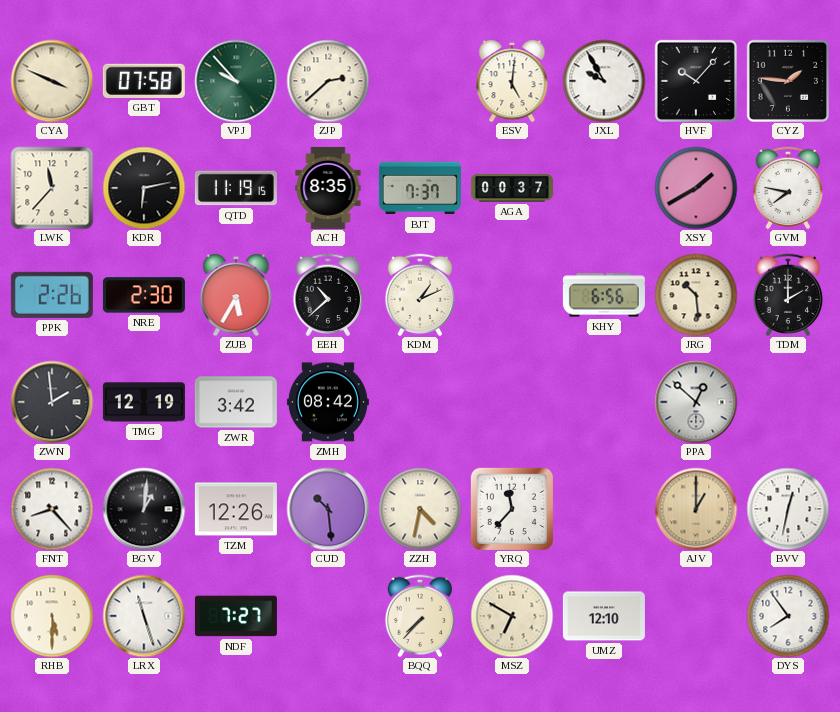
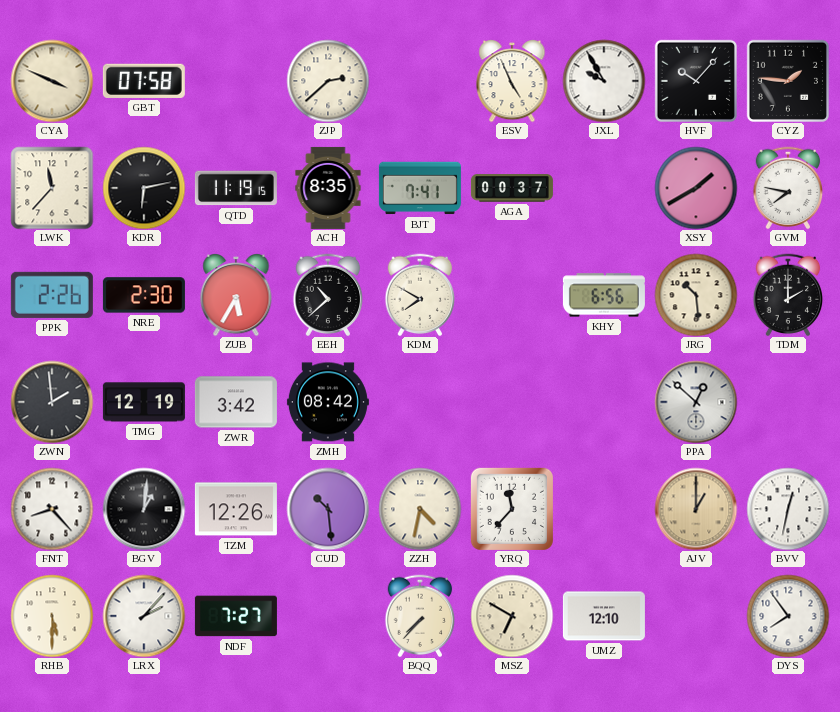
VPJ: 9:53 -> none
ESV: 5:01 -> 4:56
BJT: 7:37 -> 7:41
KDM: 1:11 -> 7:50
LRX: 11:27 -> 2:07
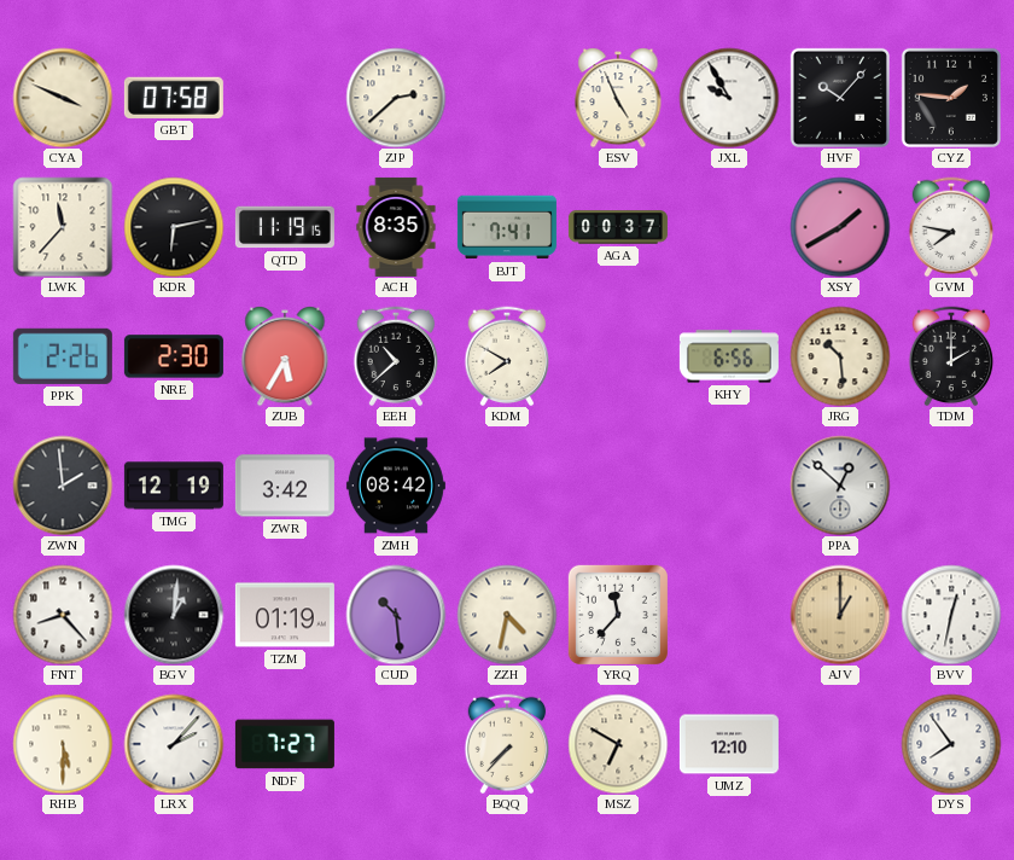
TZM: 12:26 -> 01:19
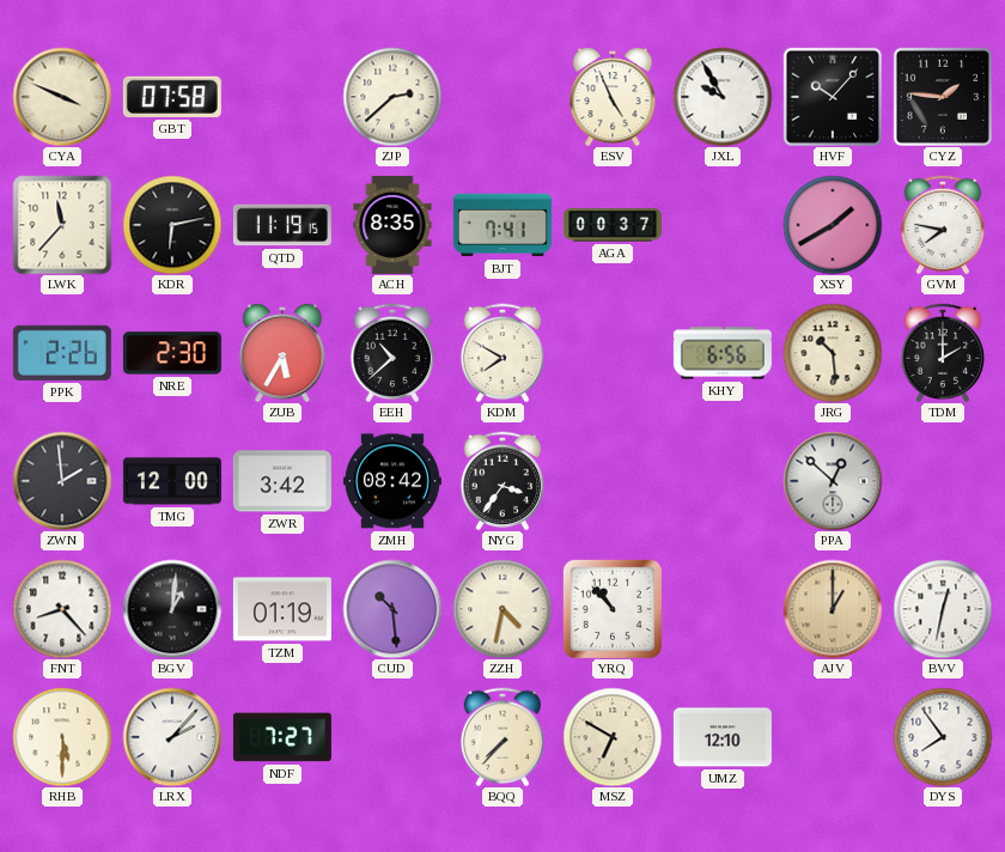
TMG: 12:19 -> 12:00
NYG: none -> 3:36
YRQ: 11:37 -> 10:53
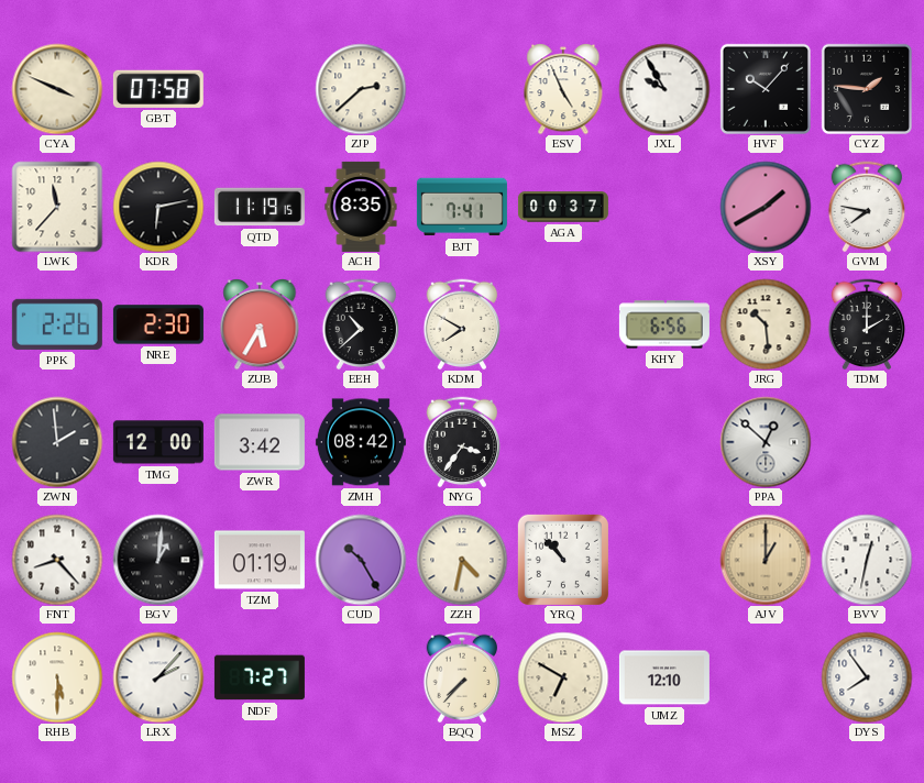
CUD: 10:29 -> 10:25
